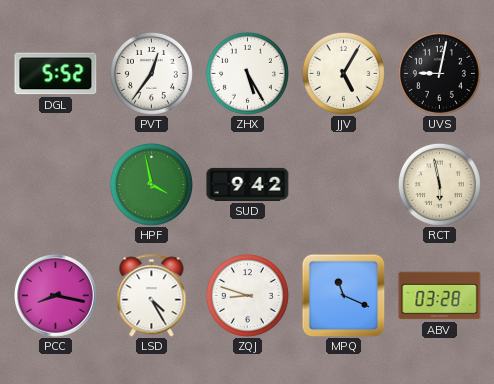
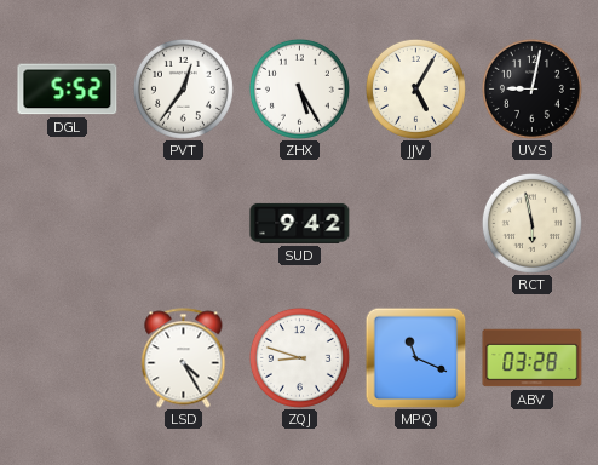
HPF: 3:58 -> none
PCC: 8:17 -> none
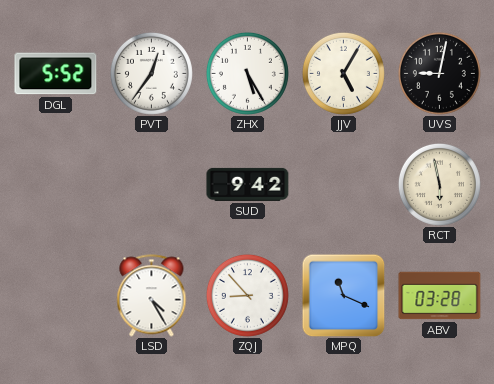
ZQJ: 8:48 -> 8:53
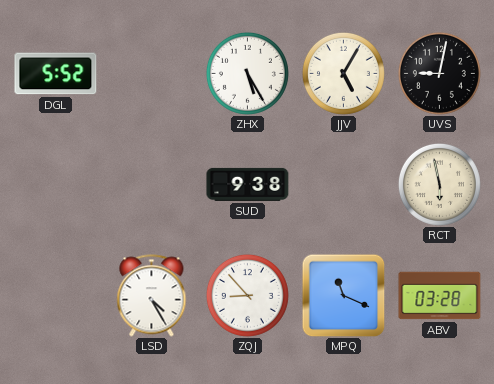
PVT: 12:36 -> none
SUD: 9:42 -> 9:38
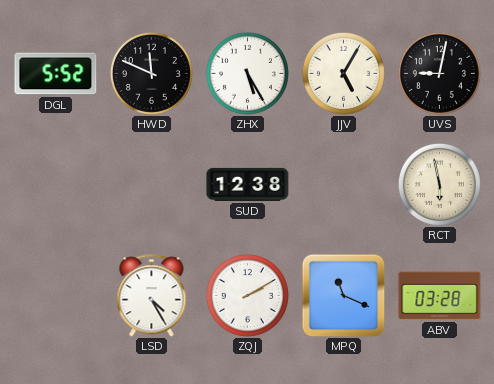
HWD: none -> 11:49
SUD: 9:38 -> 12:38
ZQJ: 8:53 -> 2:10
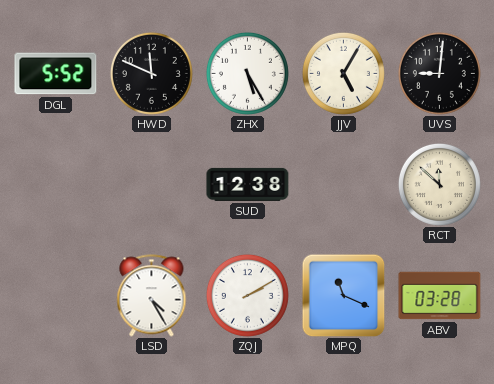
UVS: 9:02 -> 9:01
RCT: 5:58 -> 11:52
